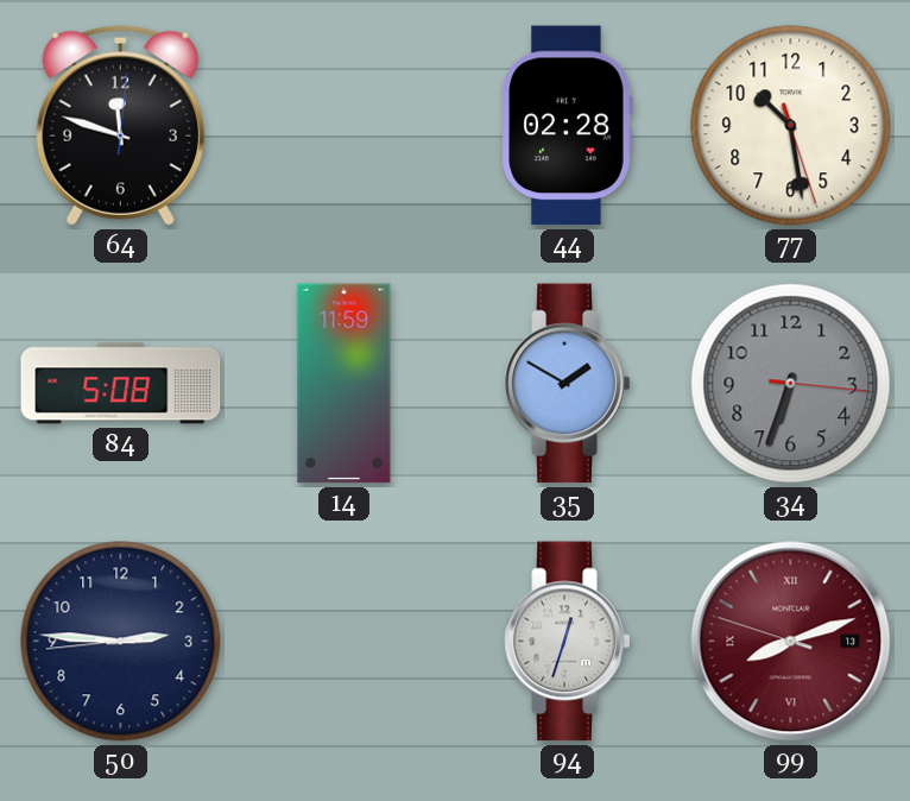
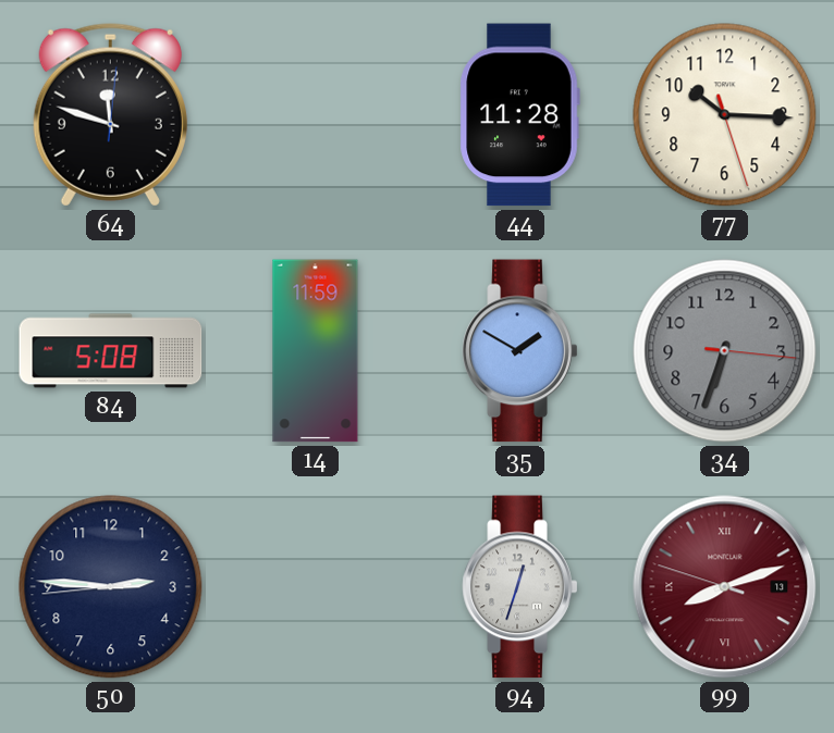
44: 02:28 -> 11:28
77: 10:28 -> 10:15
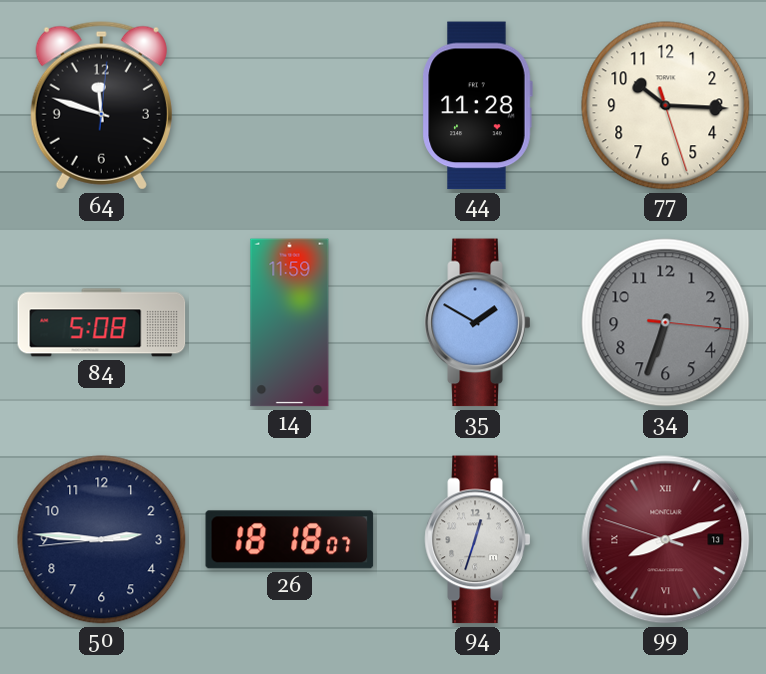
26: none -> 18:18
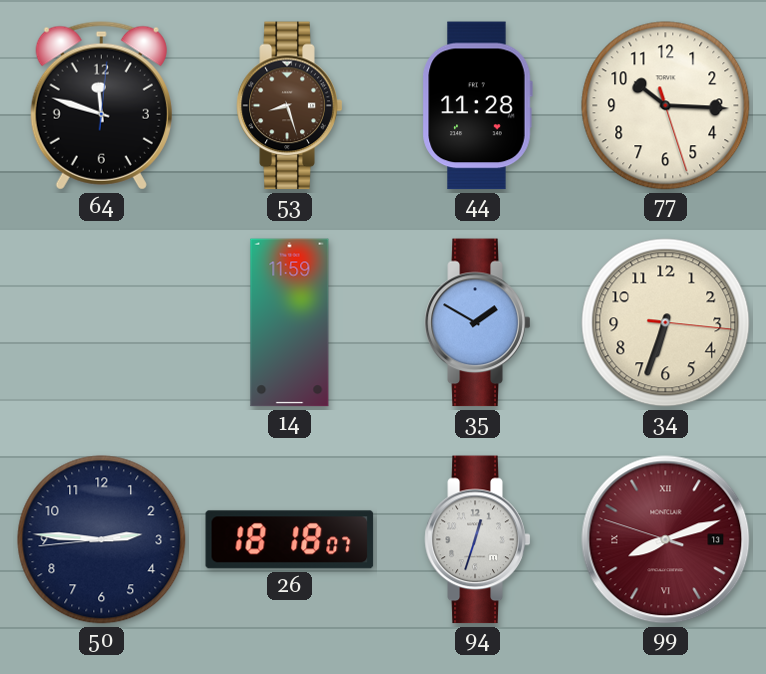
53: none -> 8:27
84: 5:08 -> none
34 dial: grey -> cream
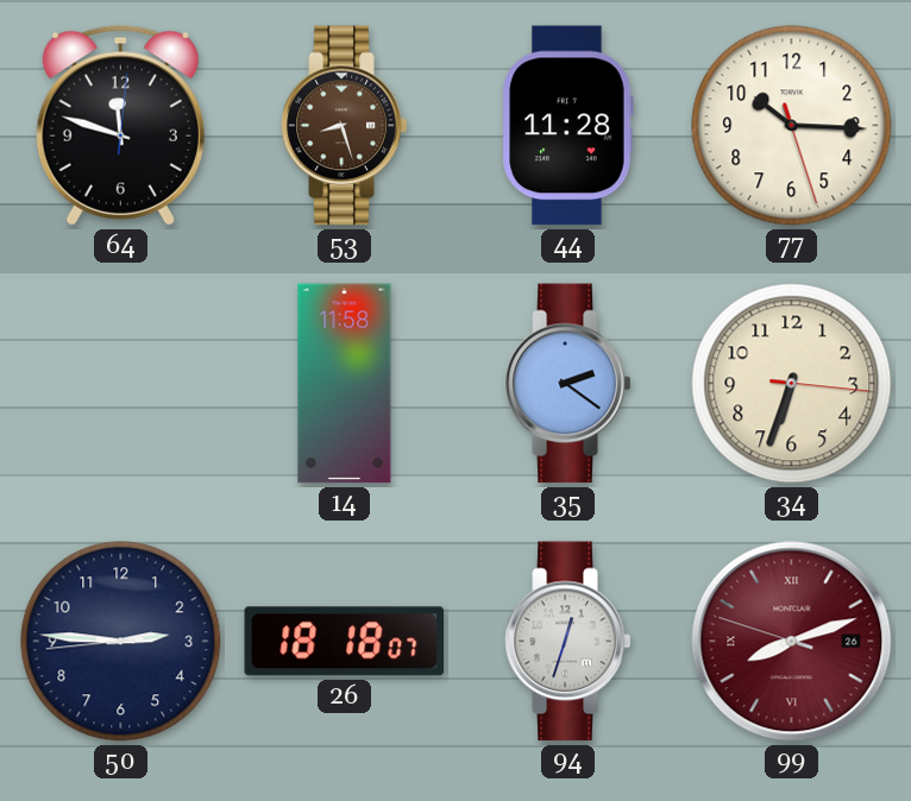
14: 11:59 -> 11:58
35: 1:50 -> 2:21
99 date: 13 -> 26
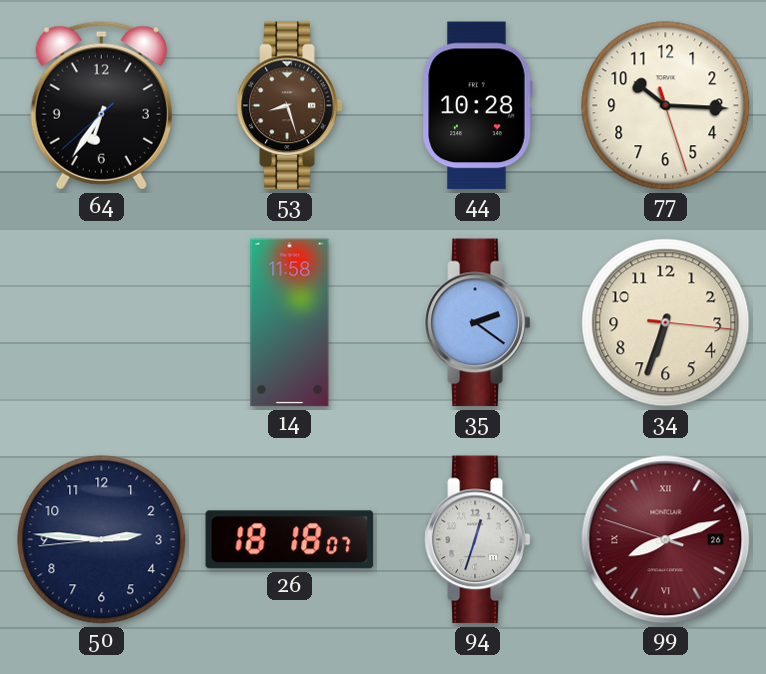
64: 11:48 -> 6:35
44: 11:28 -> 10:28
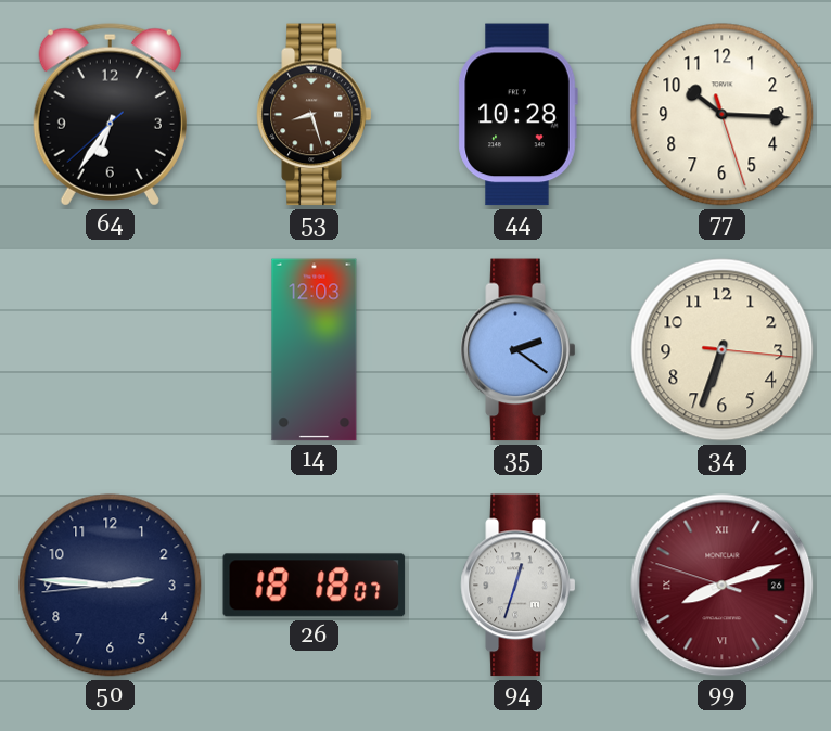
14: 11:58 -> 12:03
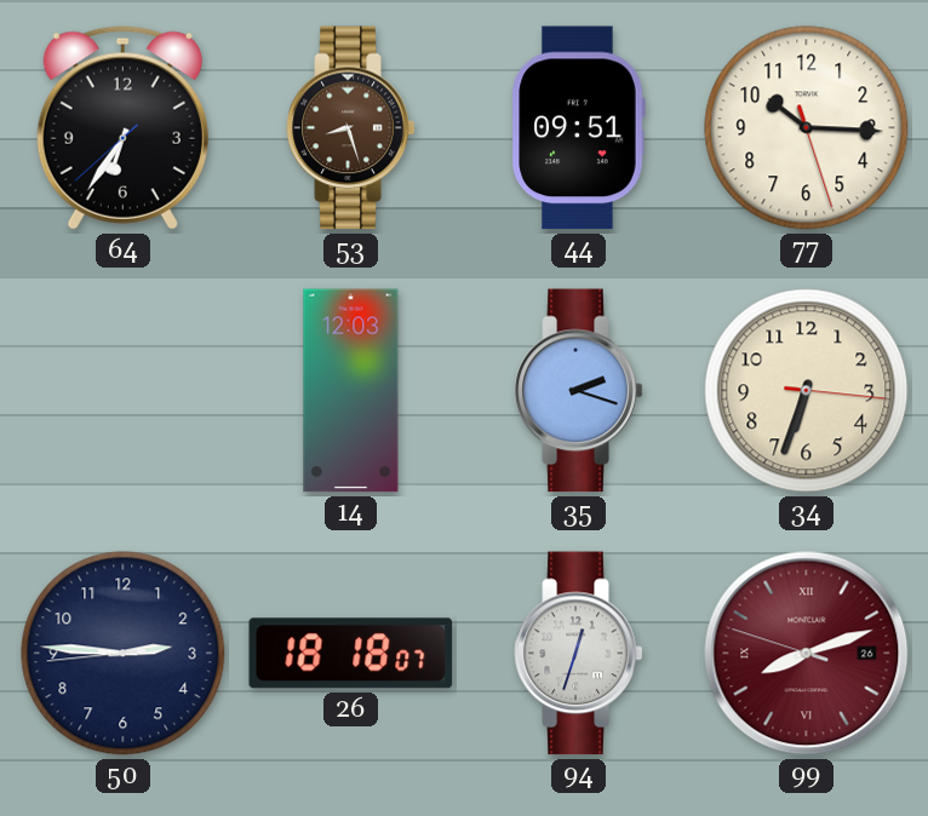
44: 10:28 -> 09:51
35: 2:21 -> 2:18
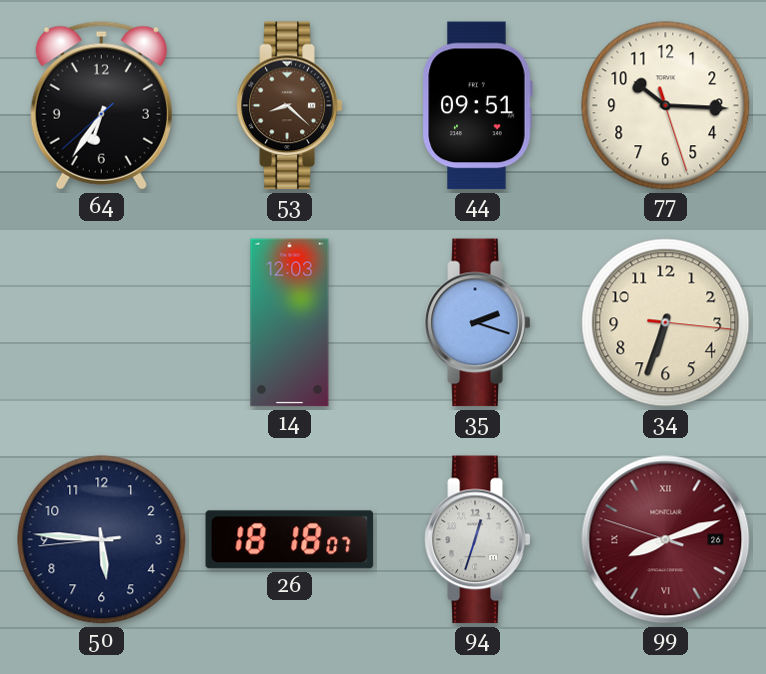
53: 8:27 -> 8:22
50: 2:45 -> 5:45
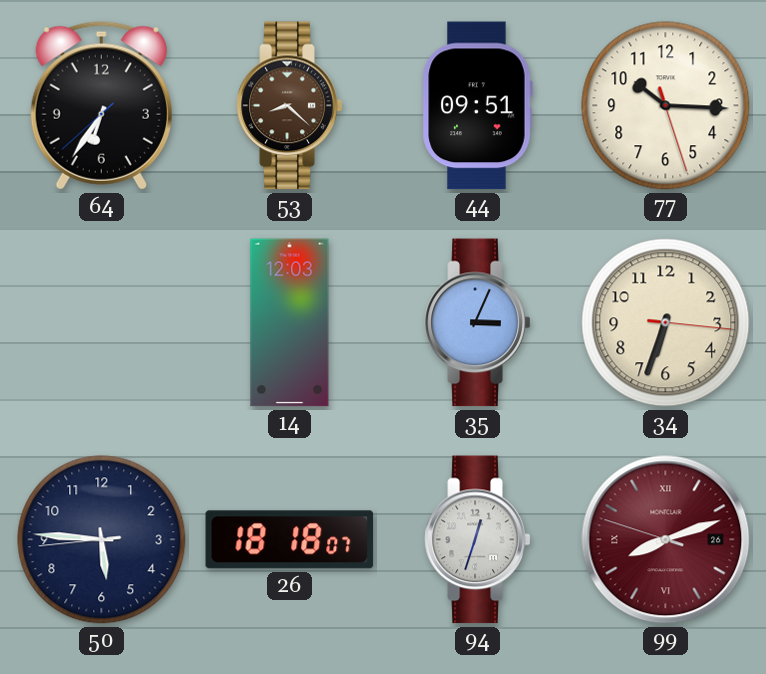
35: 2:18 -> 3:04
